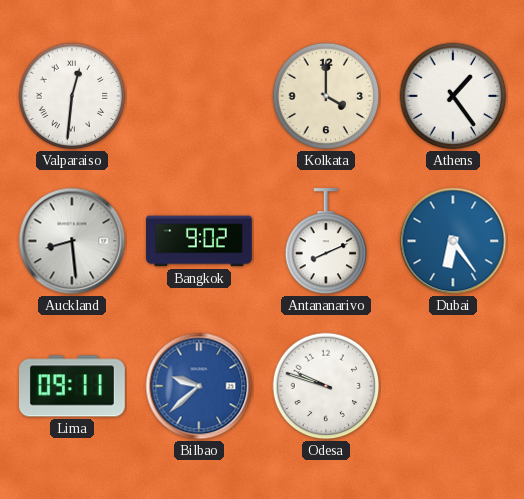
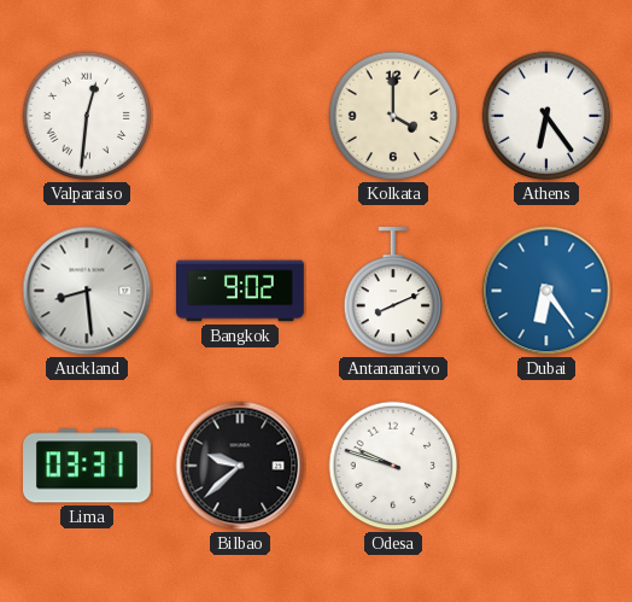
Athens: 1:24 -> 6:24
Lima: 09:11 -> 03:31
Bilbao dial: blue -> black
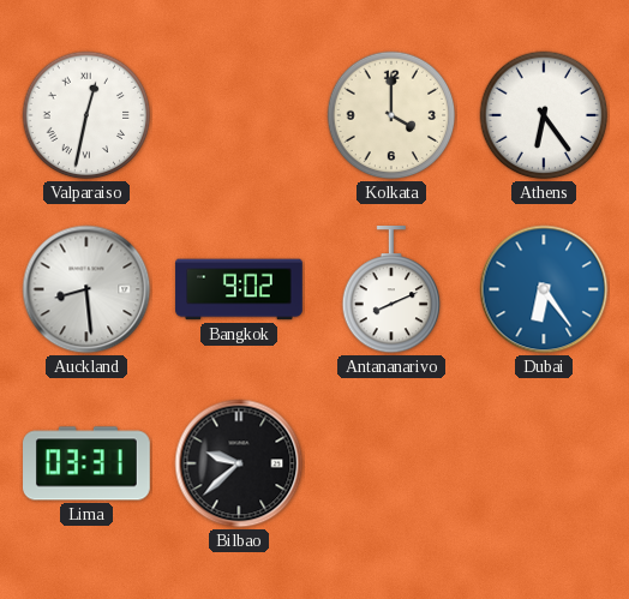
Valparaiso: 12:31 -> 12:32
Odesa: 9:48 -> none
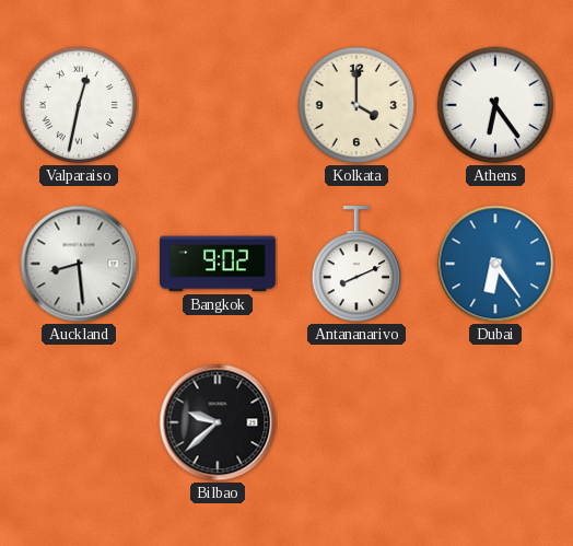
Lima: 03:31 -> none
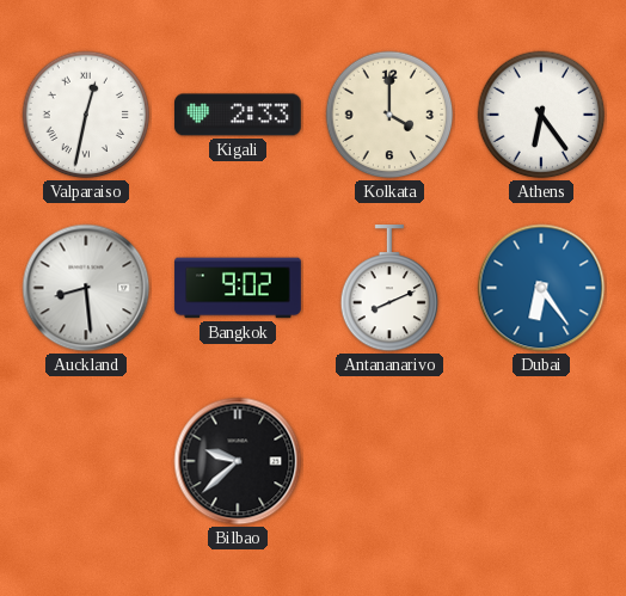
Kigali: none -> 2:33
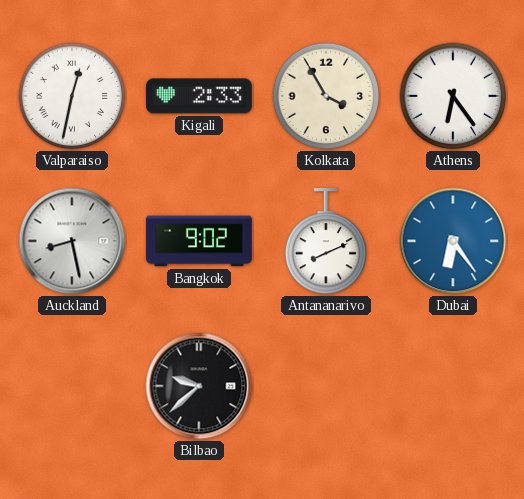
Kolkata: 4:00 -> 3:55
Auckland: 8:29 -> 8:28
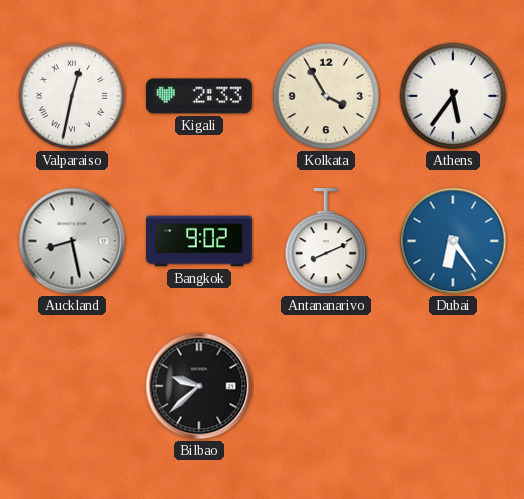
Athens: 6:24 -> 5:36
